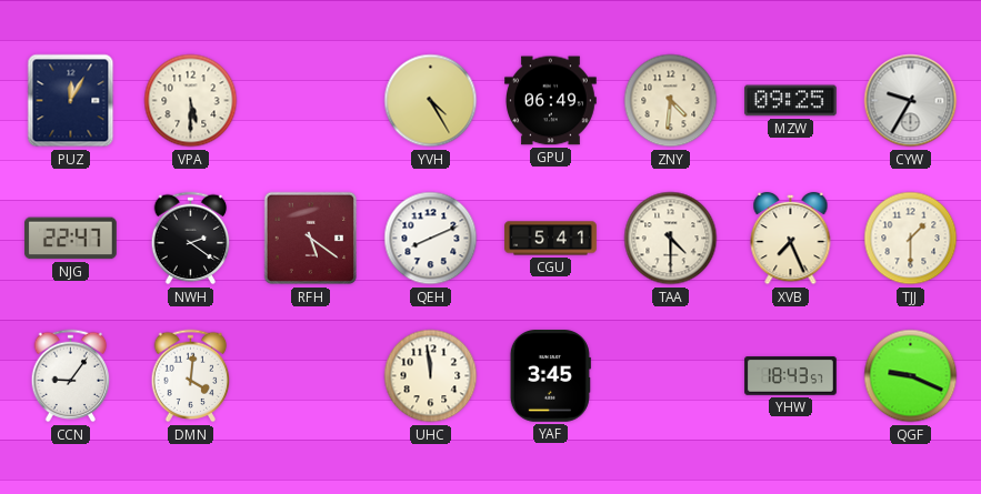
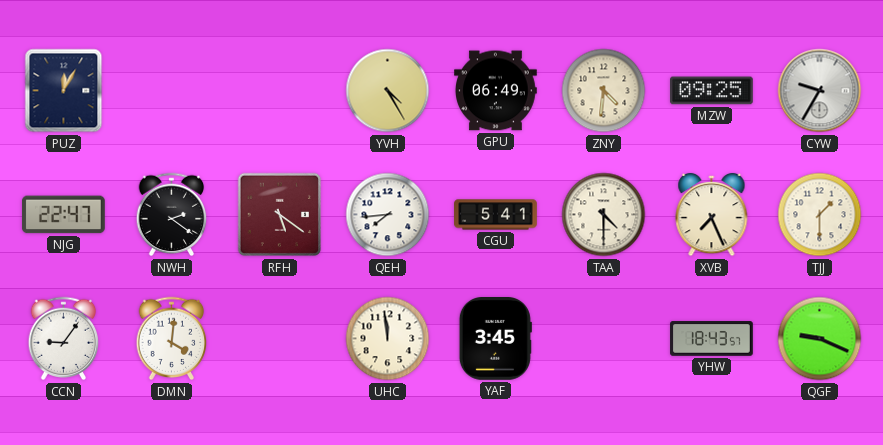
VPA: 5:30 -> none
QEH: 8:11 -> 7:44
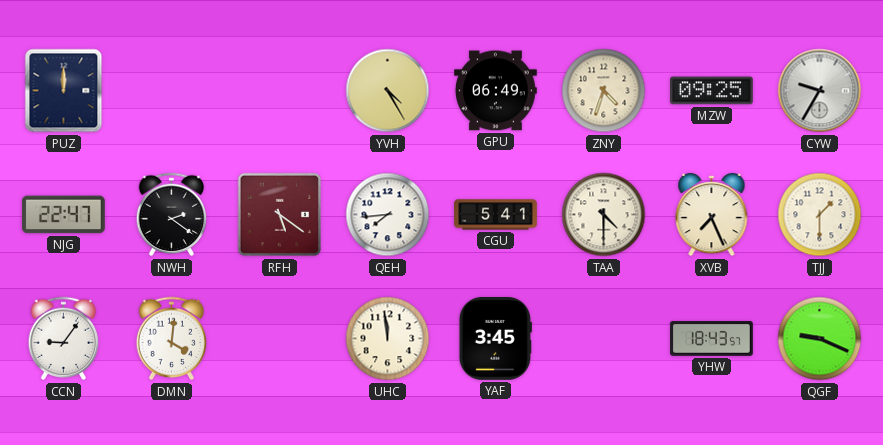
PUZ: 12:05 -> 12:00
ZNY: 4:31 -> 4:33
